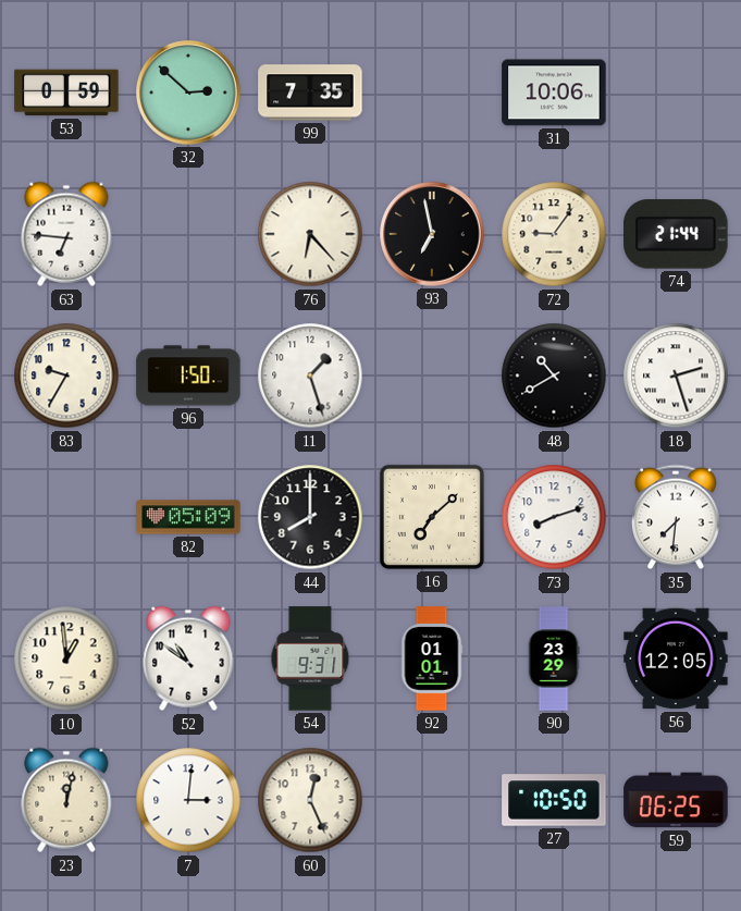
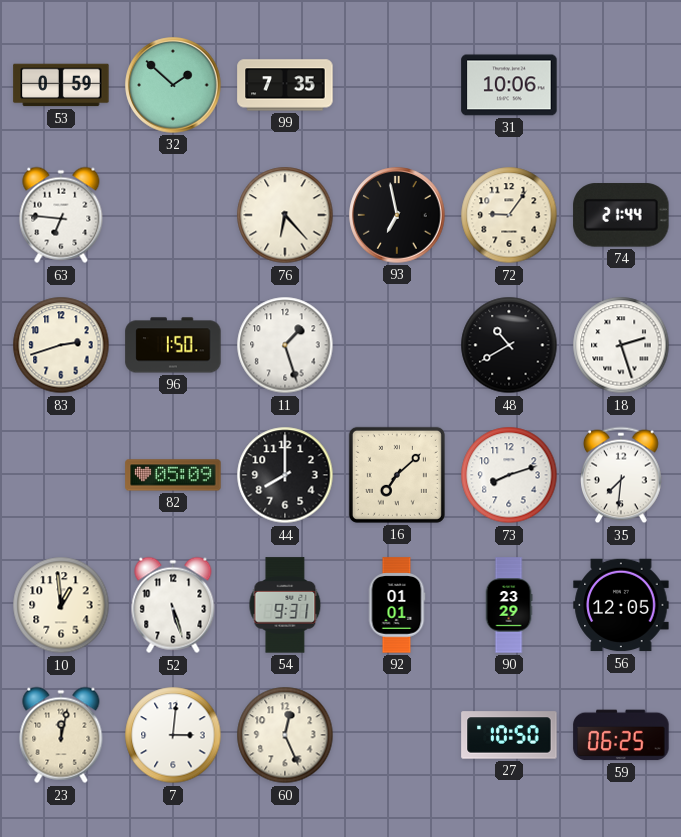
32: 2:52 -> 1:52
83: 9:35 -> 2:42
52: 10:51 -> 5:27
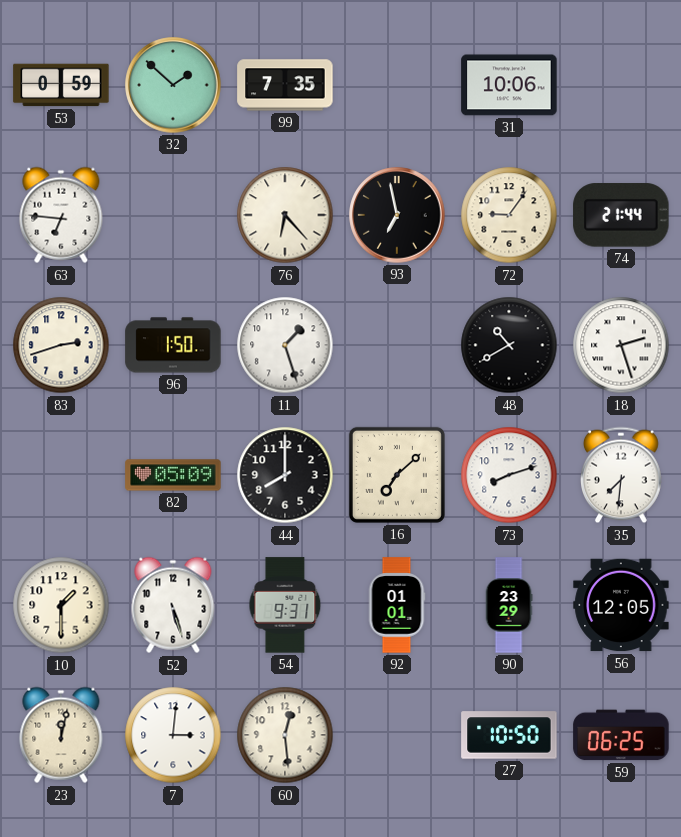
10: 12:59 -> 1:30
60: 12:26 -> 12:29
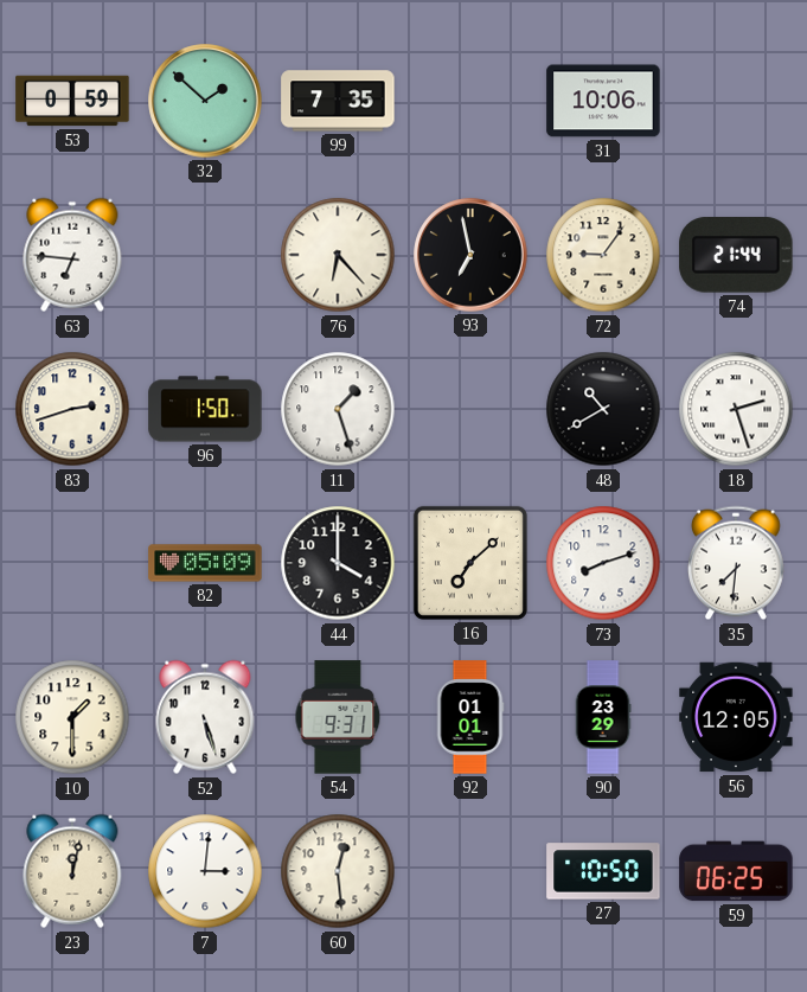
44: 8:00 -> 4:00
